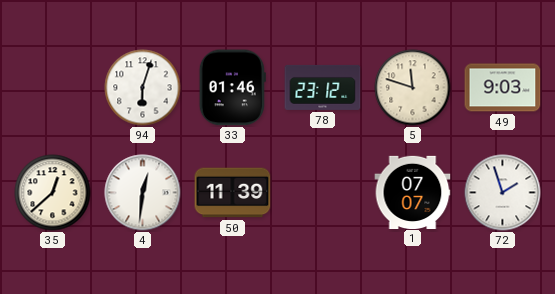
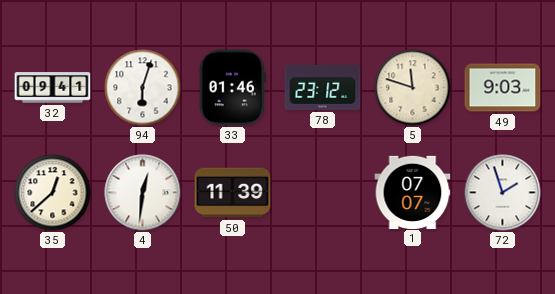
32: none -> 09:41
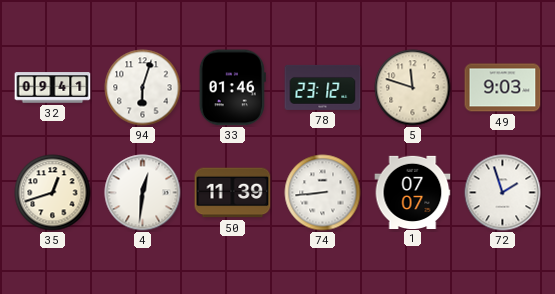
35: 12:38 -> 12:42
74: none -> 8:44
